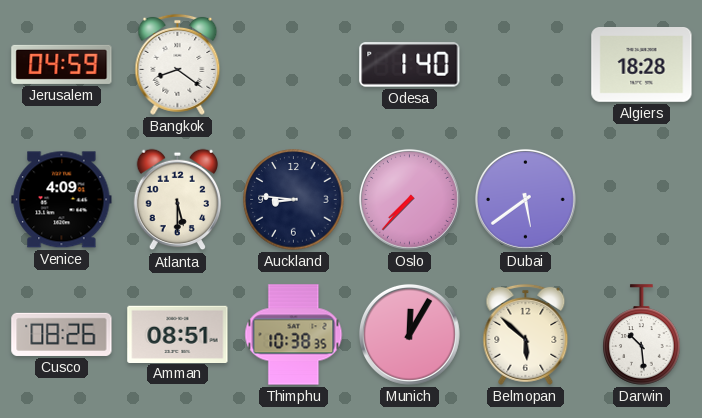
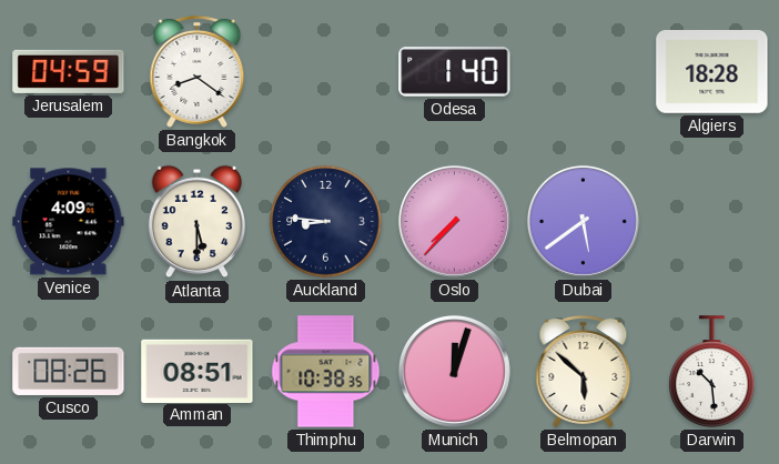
Munich: 12:05 -> 12:03
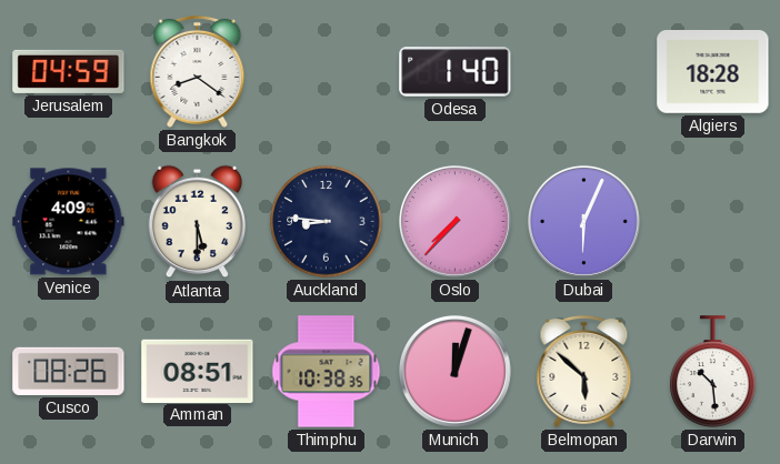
Dubai: 5:39 -> 6:04
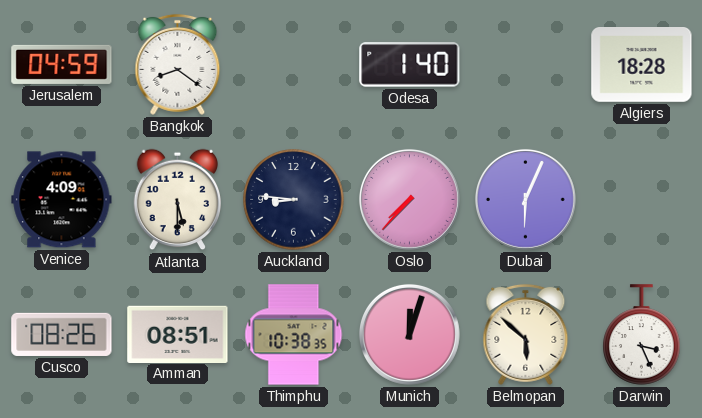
Darwin: 10:29 -> 3:26
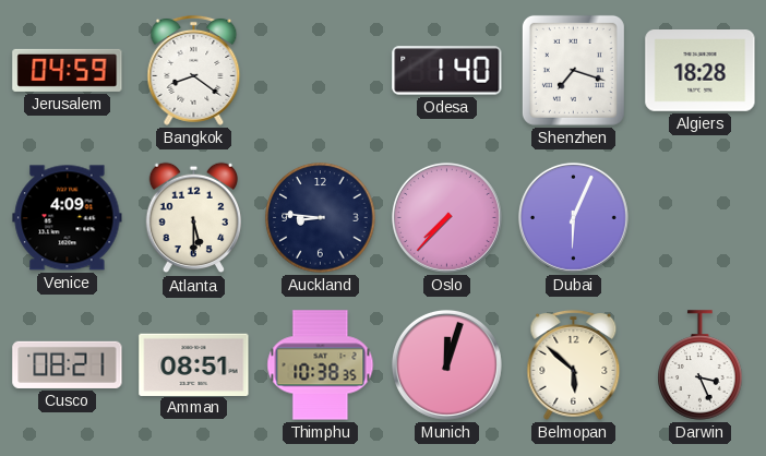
Shenzhen: none -> 7:18
Cusco: 08:26 -> 08:21
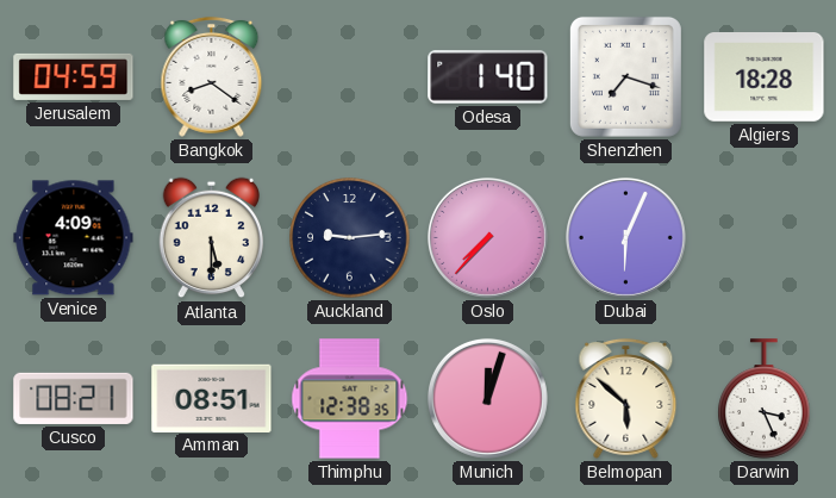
Auckland: 8:46 -> 9:14
Thimphu: 10:38 -> 12:38
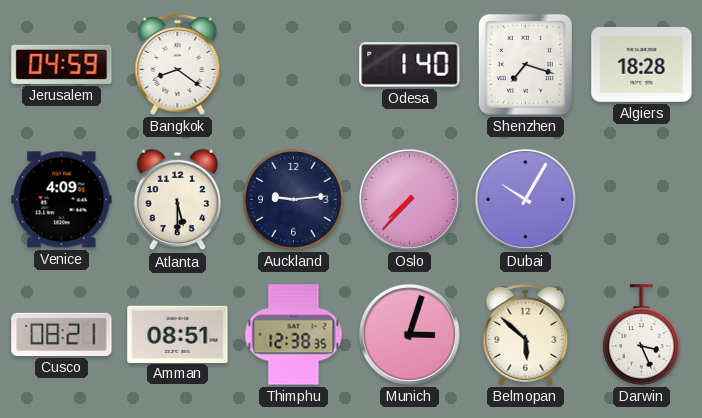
Dubai: 6:04 -> 10:05
Munich: 12:03 -> 3:03
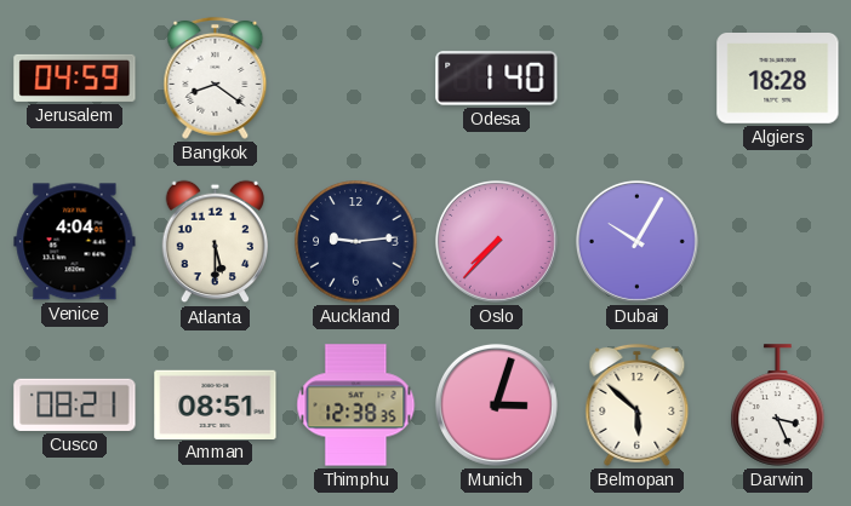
Shenzhen: 7:18 -> none
Venice: 4:09 -> 4:04
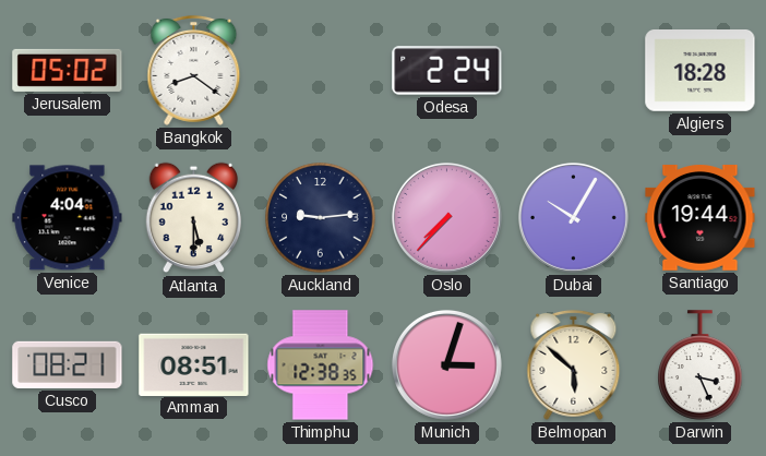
Jerusalem: 04:59 -> 05:02
Odesa: 1:40 -> 2:24
Santiago: none -> 19:44
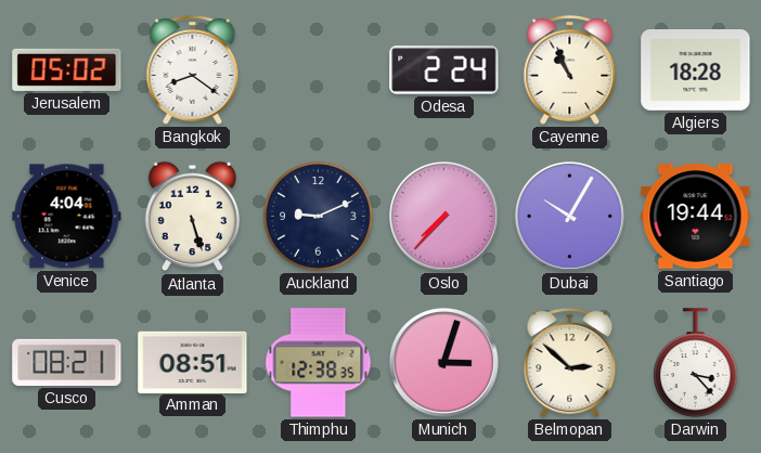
Cayenne: none -> 10:56
Atlanta: 5:30 -> 5:27
Auckland: 9:14 -> 9:11
Belmopan: 5:52 -> 2:52
Darwin: 3:26 -> 3:23
